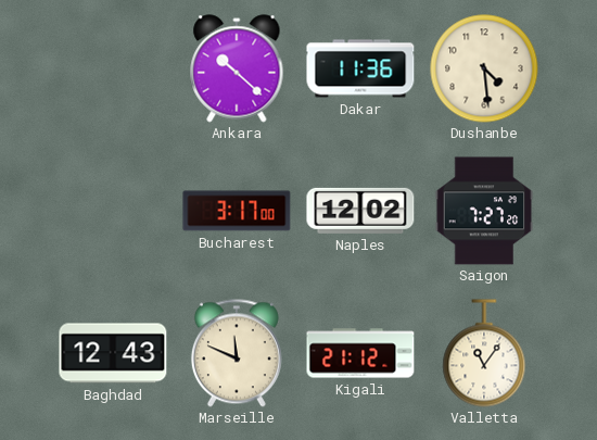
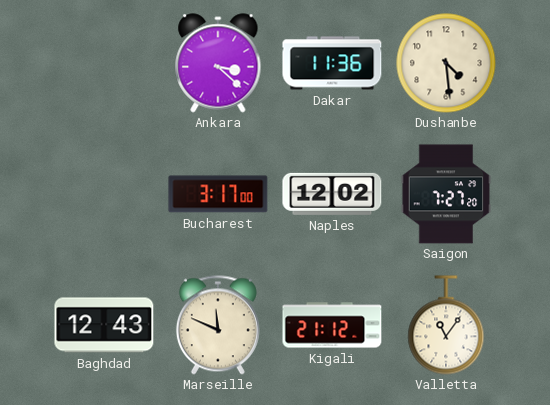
Ankara: 10:22 -> 3:22
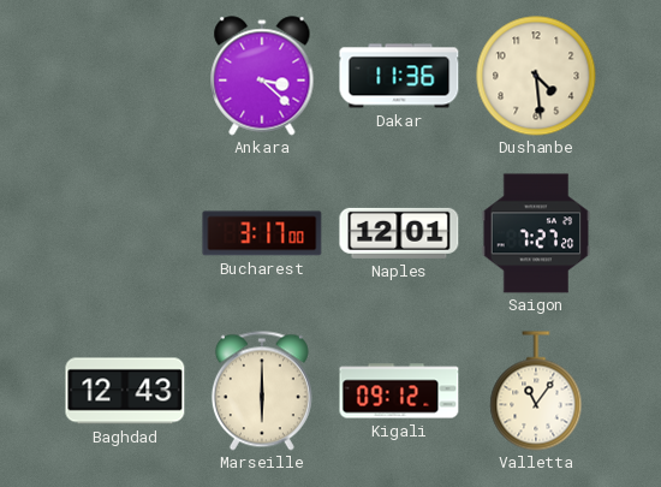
Naples: 12:02 -> 12:01
Marseille: 11:49 -> 6:00
Kigali: 21:12 -> 09:12
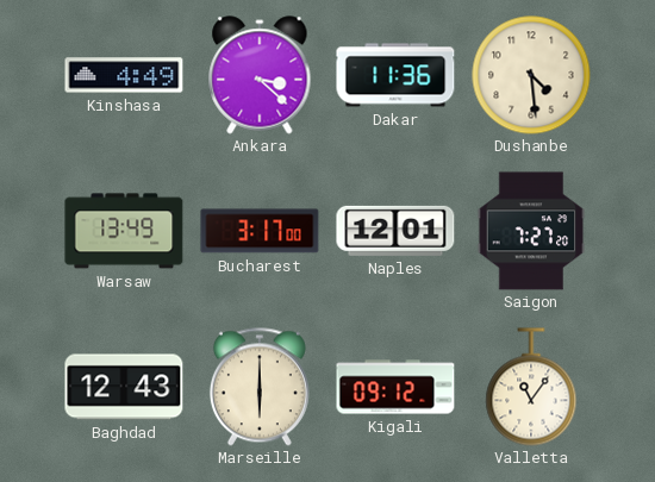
Kinshasa: none -> 4:49
Warsaw: none -> 13:49
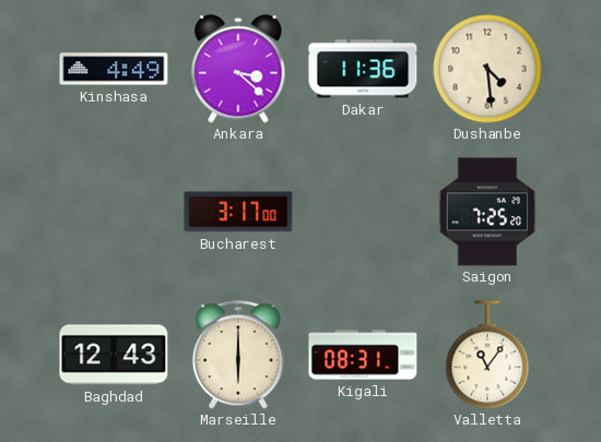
Warsaw: 13:49 -> none
Naples: 12:01 -> none
Saigon: 7:27 -> 7:25
Kigali: 09:12 -> 08:31
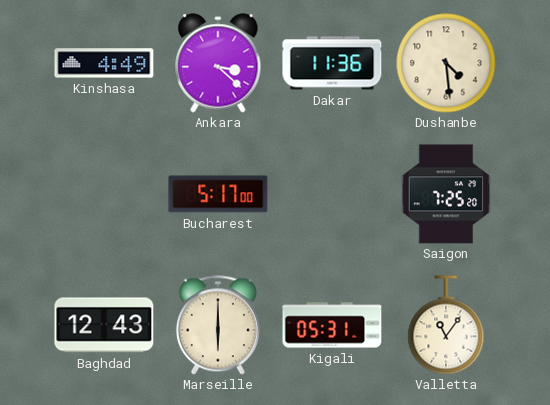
Bucharest: 3:17 -> 5:17
Kigali: 08:31 -> 05:31
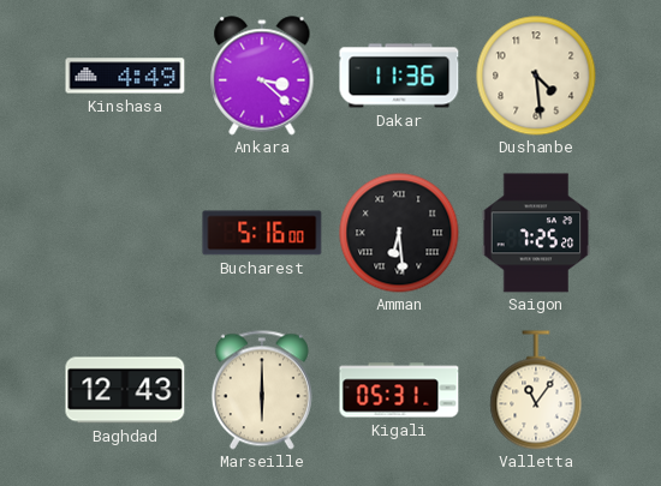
Bucharest: 5:17 -> 5:16
Amman: none -> 6:29
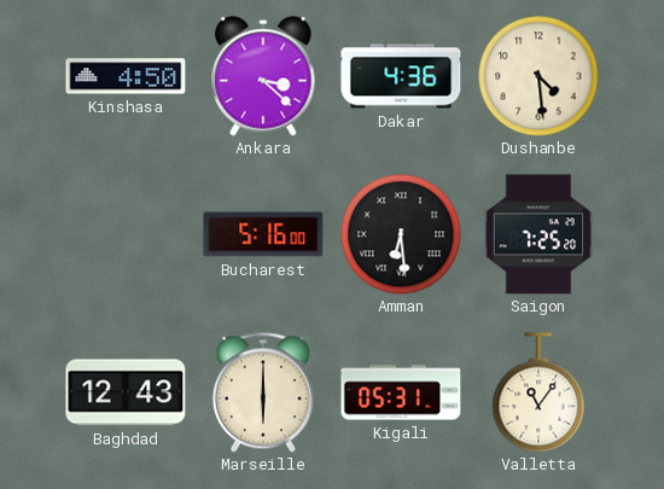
Kinshasa: 4:49 -> 4:50
Dakar: 11:36 -> 4:36
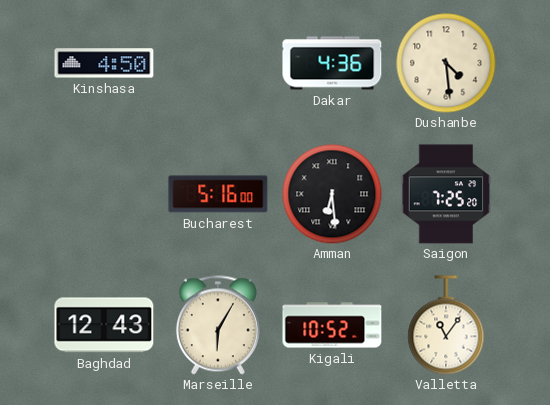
Ankara: 3:22 -> none
Marseille: 6:00 -> 6:05
Kigali: 05:31 -> 10:52
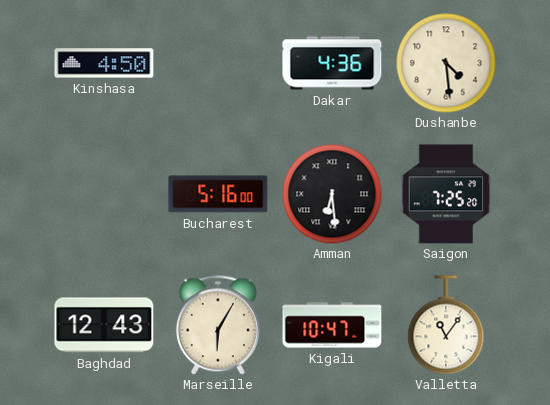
Kigali: 10:52 -> 10:47
